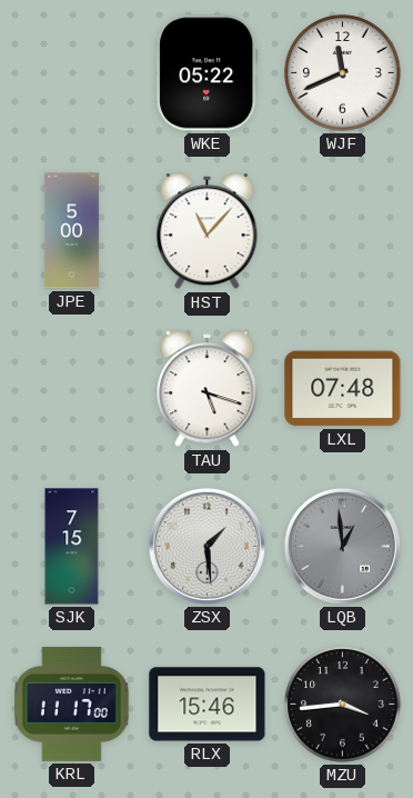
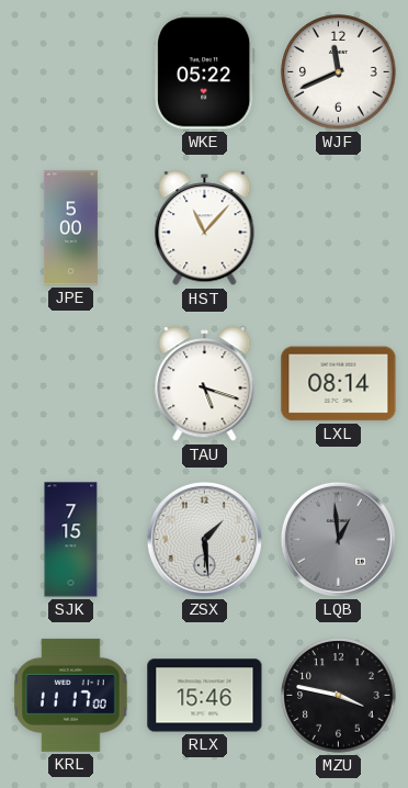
LXL: 07:48 -> 08:14
MZU: 3:44 -> 3:47
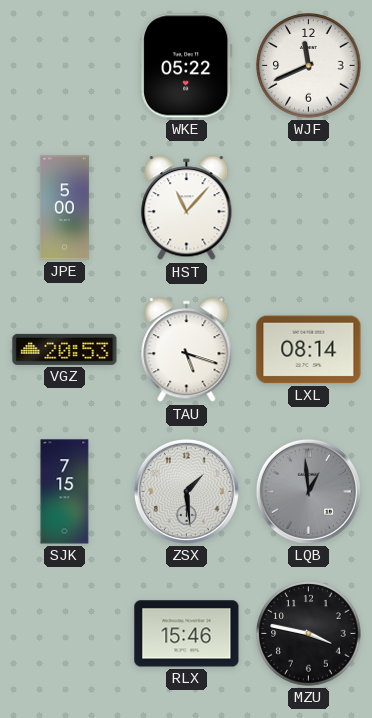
VGZ: none -> 20:53
KRL: 11:17 -> none
